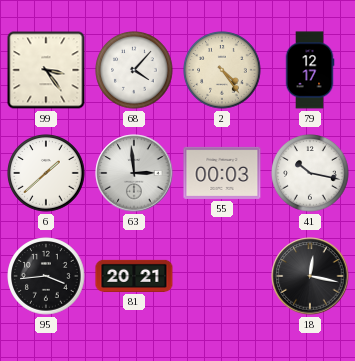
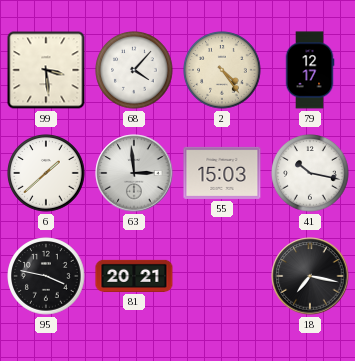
99: 3:24 -> 3:29
55: 00:03 -> 15:03
95: 3:44 -> 3:47
18: 12:17 -> 7:17
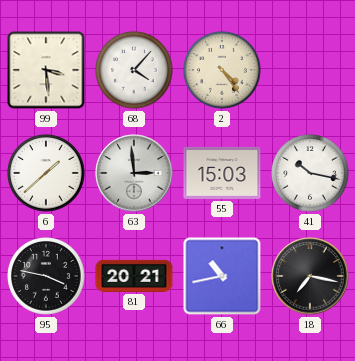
79: 12:17 -> none
66: none -> 10:43
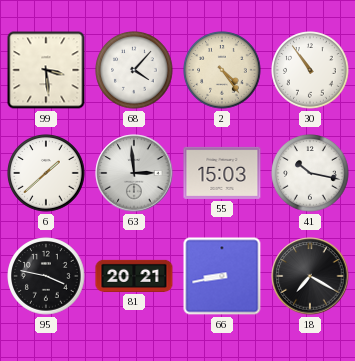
30: none -> 10:54
66: 10:43 -> 8:43
18: 7:17 -> 7:20
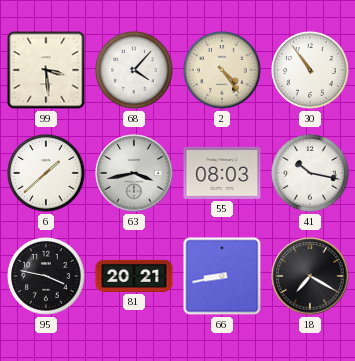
63: 2:59 -> 3:43
55: 15:03 -> 08:03
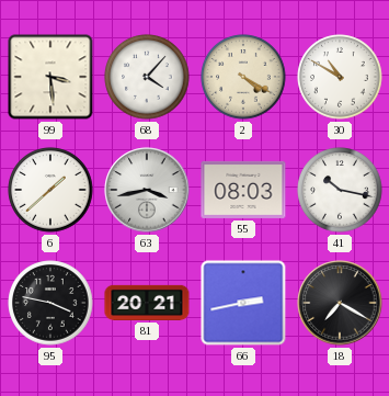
2: 4:24 -> 4:20
30: 10:54 -> 10:50
66: 8:43 -> 2:43
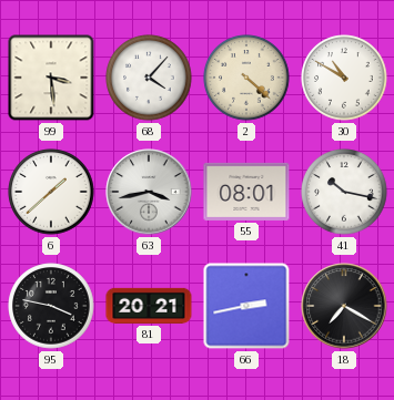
2: 4:20 -> 4:22
55: 08:03 -> 08:01
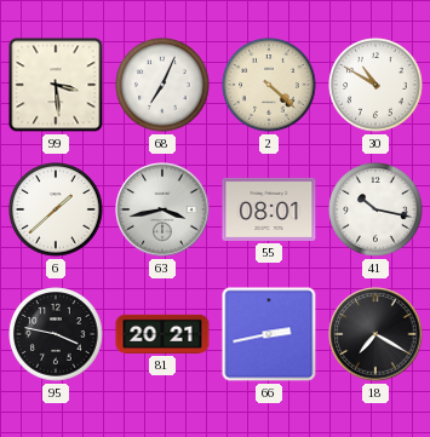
68: 4:07 -> 7:04
